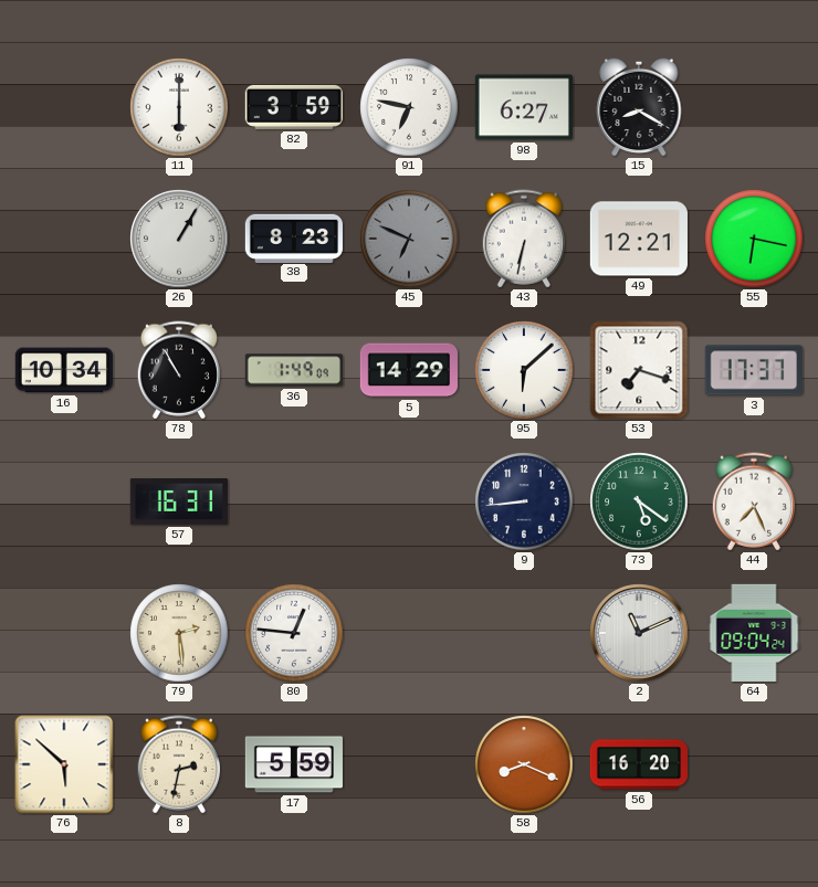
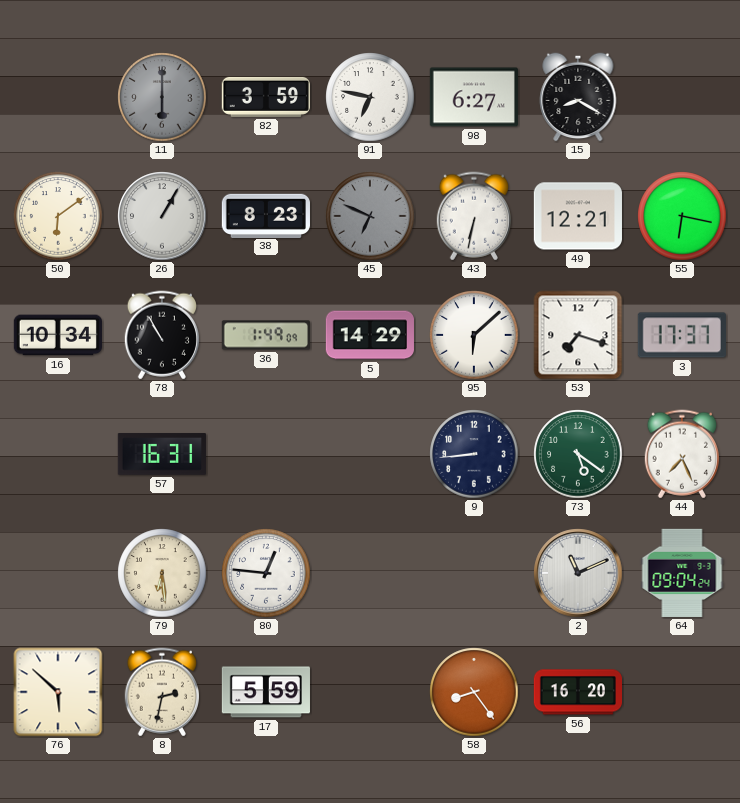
11 dial: white -> grey
50: none -> 6:09
79: 2:29 -> 6:29
58: 8:19 -> 8:24
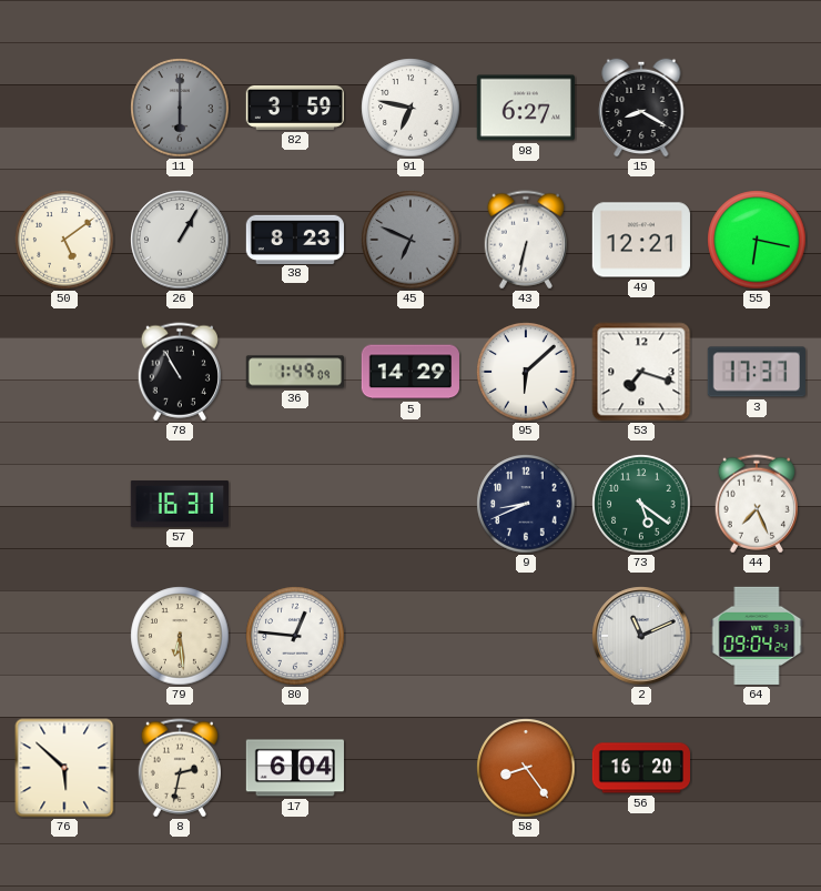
50: 6:09 -> 5:09
16: 10:34 -> none
9: 8:44 -> 8:41
17: 5:59 -> 6:04
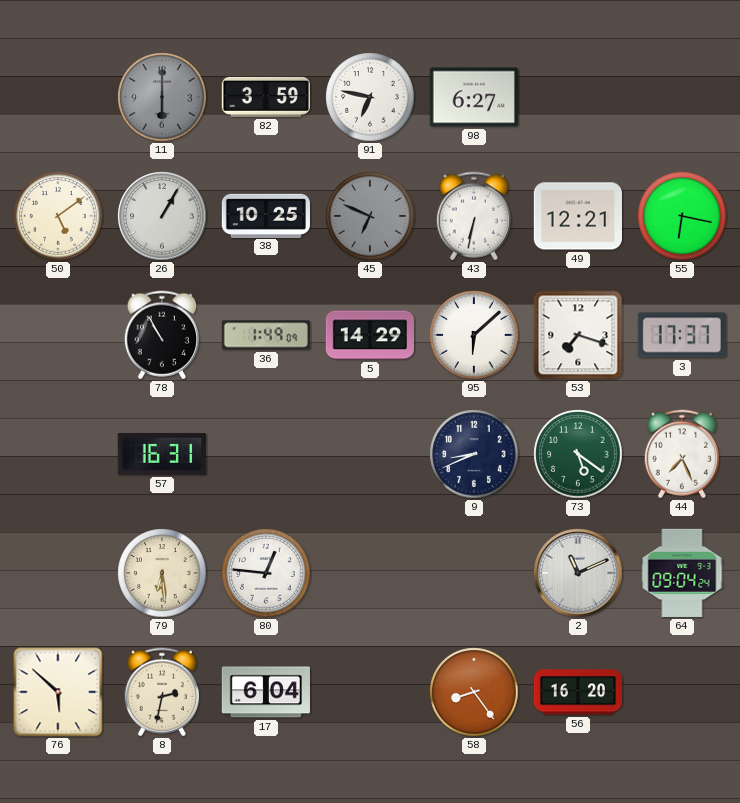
15: 8:20 -> none
38: 8:23 -> 10:25
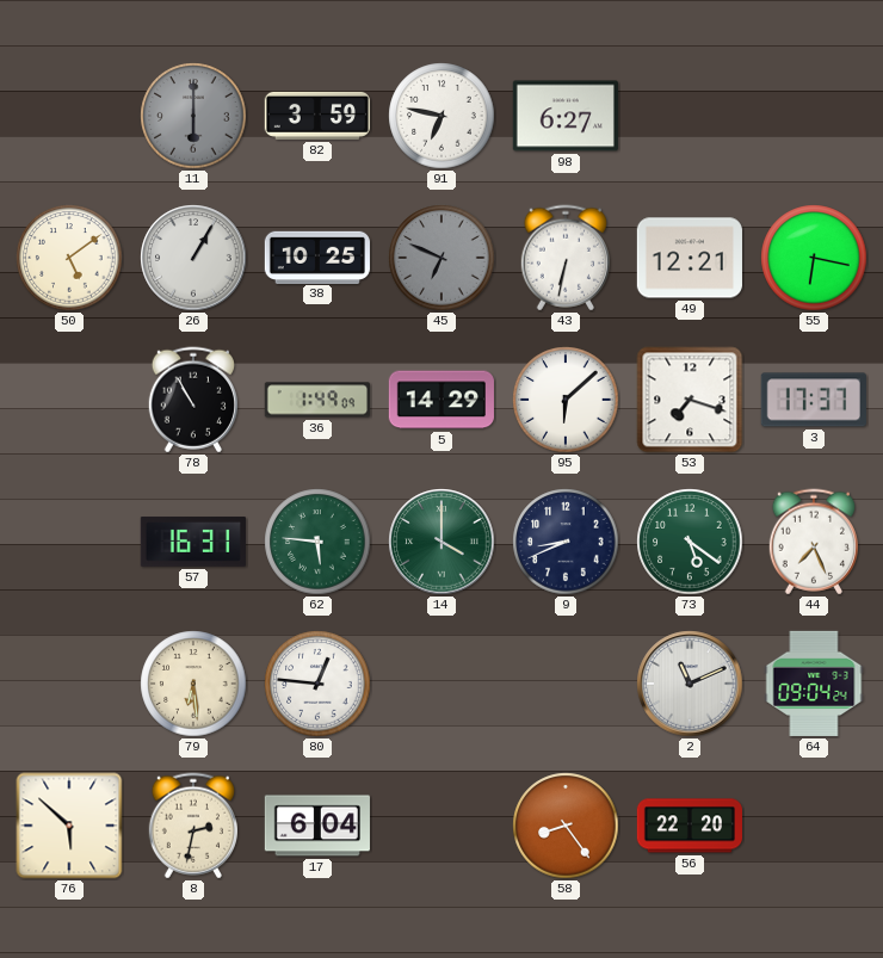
62: none -> 5:46
14: none -> 4:00
56: 16:20 -> 22:20
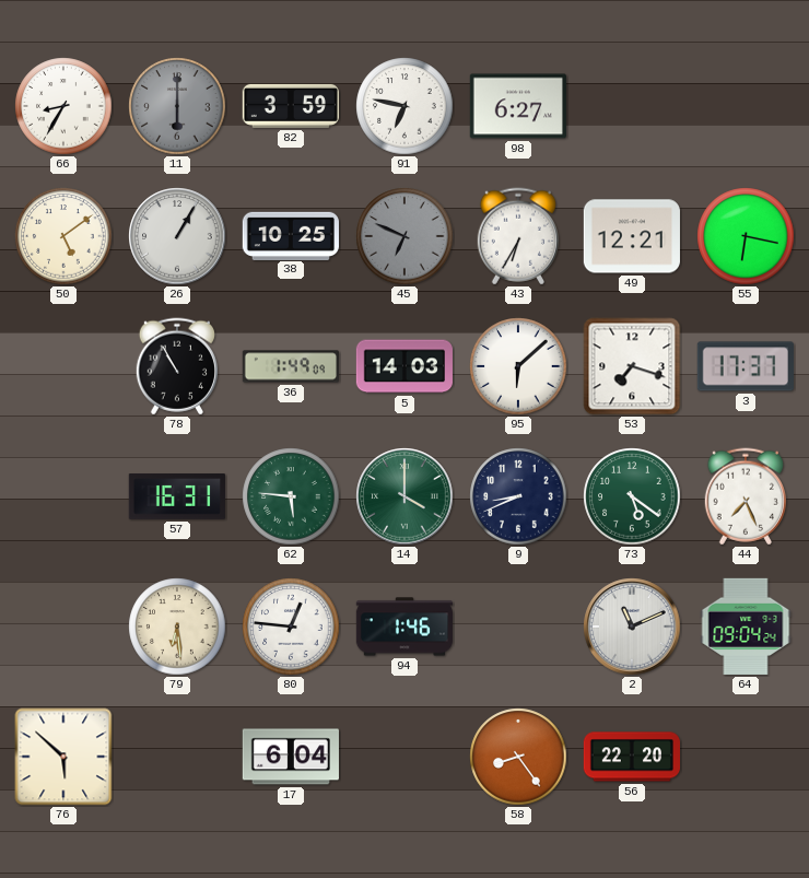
66: none -> 8:35
43: 6:32 -> 6:35
5: 14:29 -> 14:03
94: none -> 1:46
8: 2:32 -> none
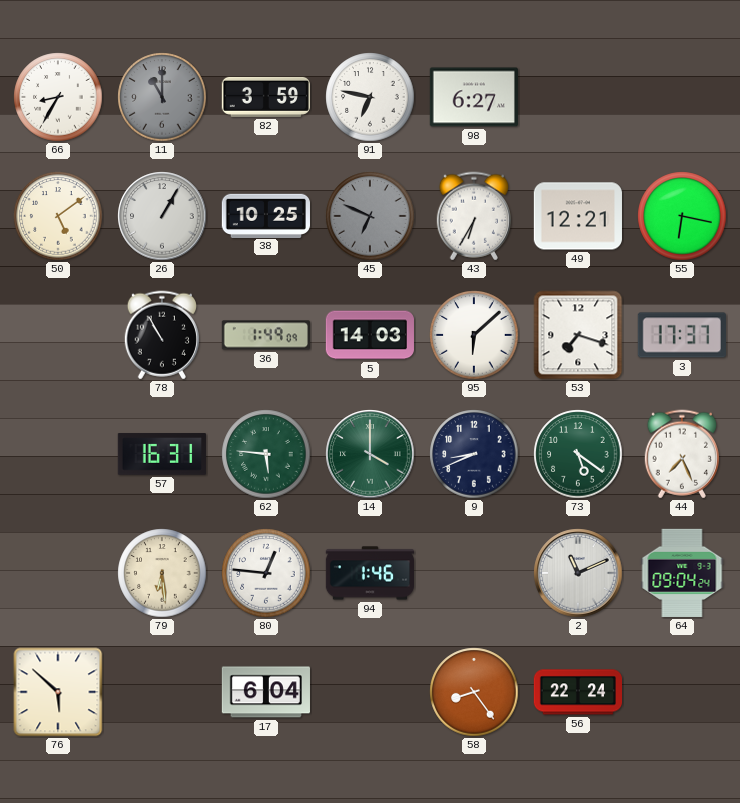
11: 6:00 -> 11:00
56: 22:20 -> 22:24
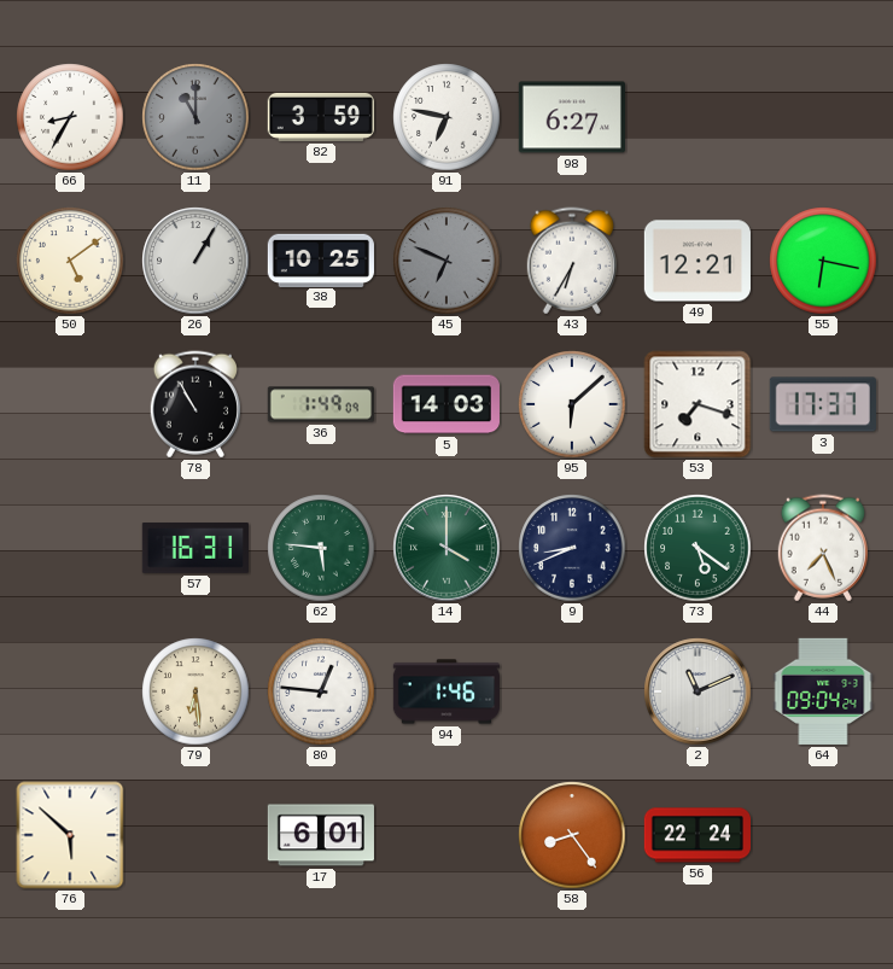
17: 6:04 -> 6:01
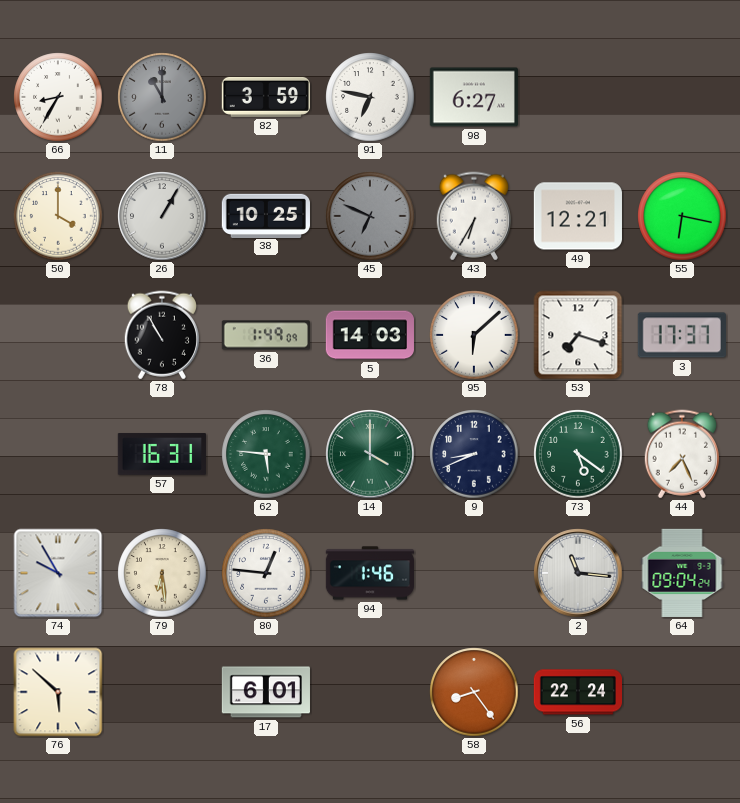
50: 5:09 -> 4:00
74: none -> 9:55
2: 11:11 -> 11:16
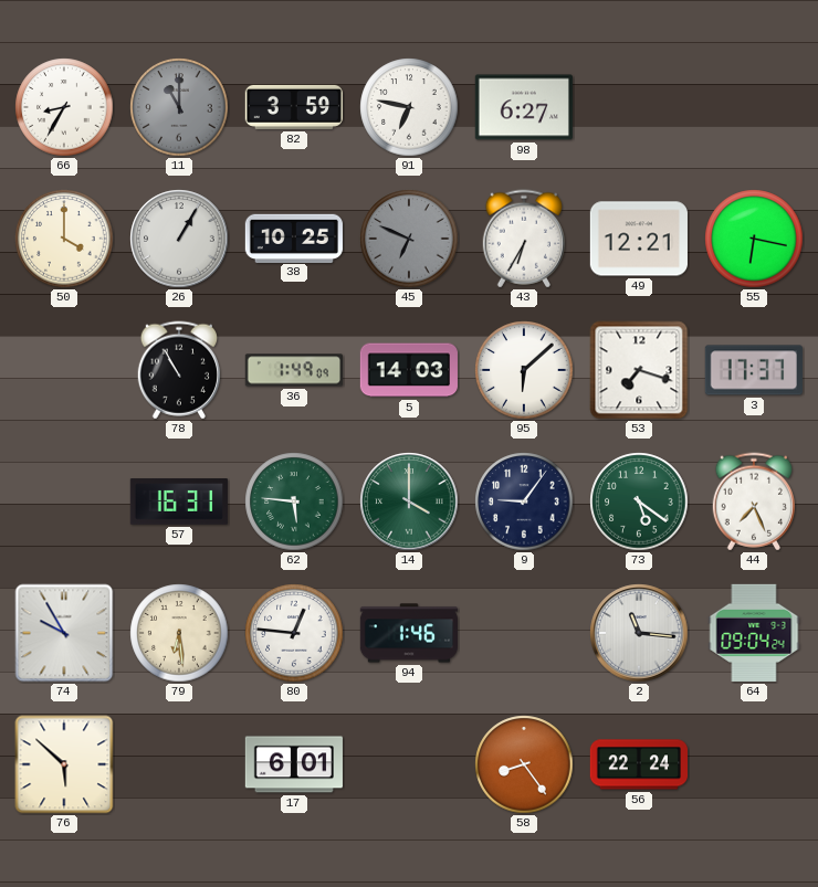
9: 8:41 -> 9:06
